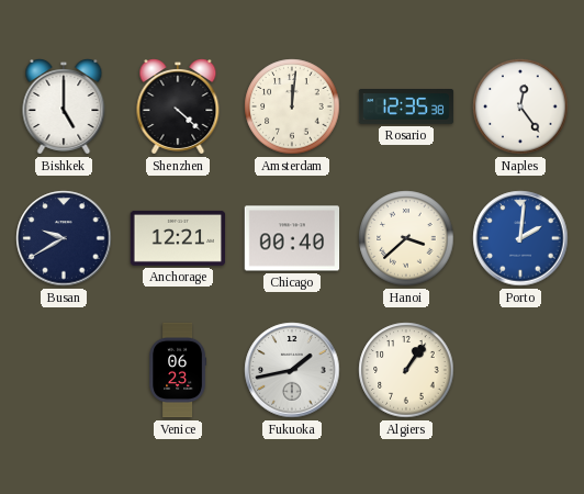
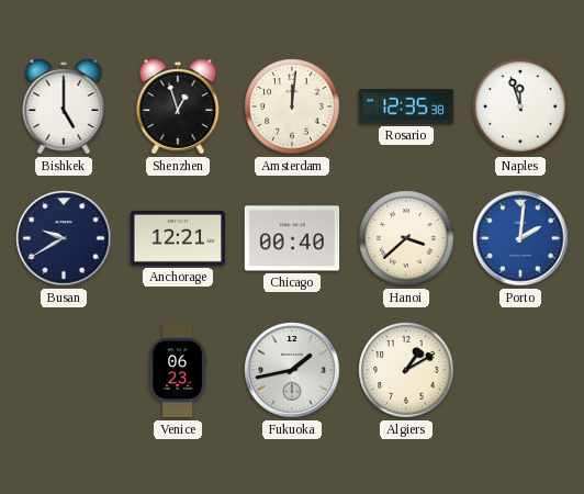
Shenzhen: 4:22 -> 12:57
Naples: 12:24 -> 11:57
Algiers: 1:06 -> 1:10
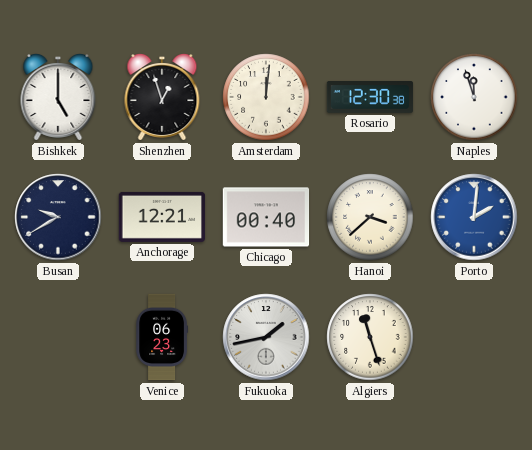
Rosario: 12:35 -> 12:30
Algiers: 1:10 -> 11:27
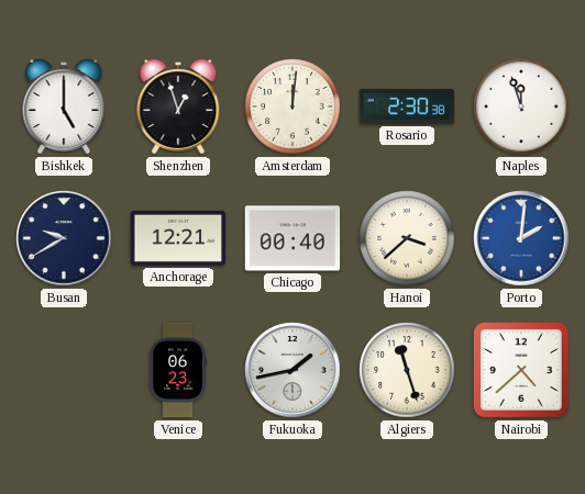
Rosario: 12:30 -> 2:30
Nairobi: none -> 4:38
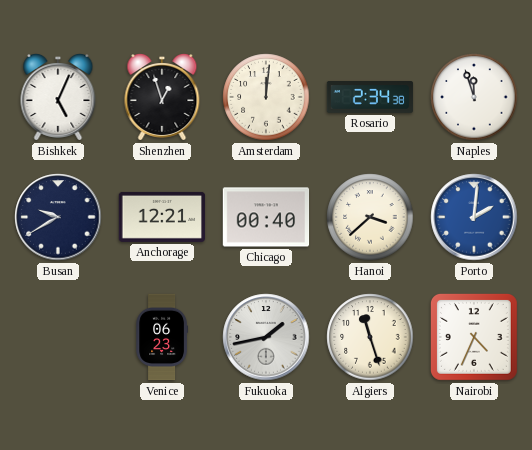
Bishkek: 5:00 -> 5:04
Rosario: 2:30 -> 2:34
Nairobi: 4:38 -> 4:34
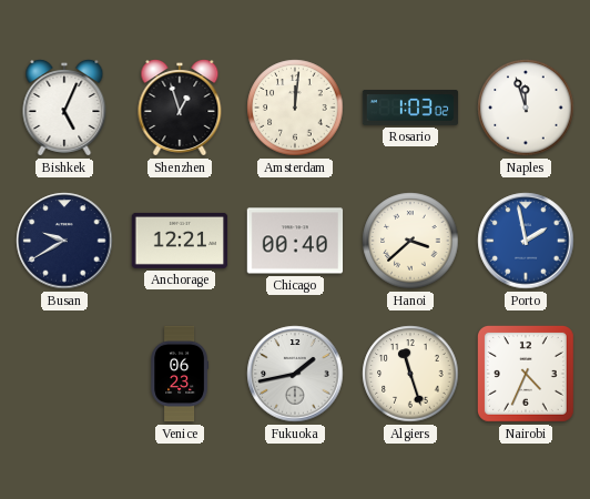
Rosario: 2:34 -> 1:03
Porto: 2:01 -> 1:58
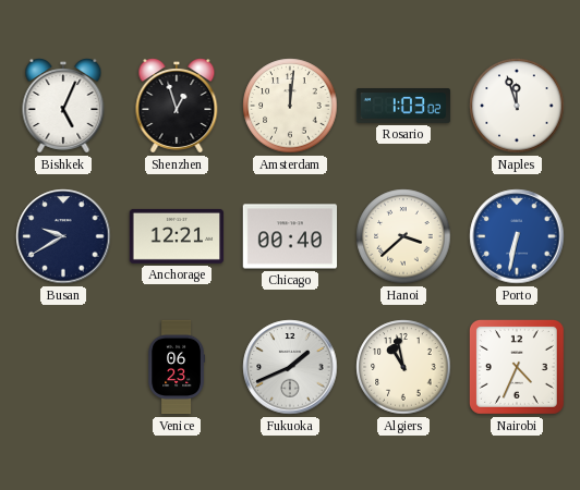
Porto: 1:58 -> 6:32
Fukuoka: 1:43 -> 1:41
Algiers: 11:27 -> 10:58
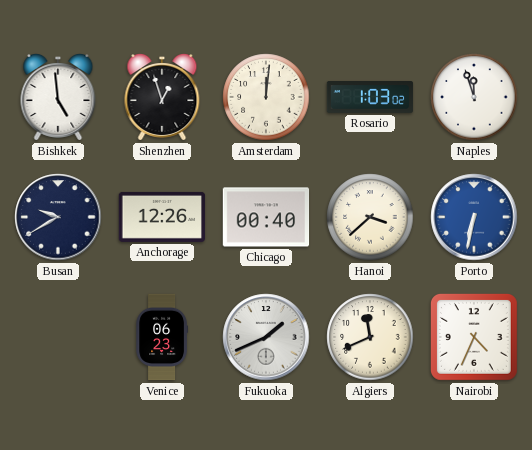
Bishkek: 5:04 -> 4:59
Anchorage: 12:21 -> 12:26
Algiers: 10:58 -> 11:41
